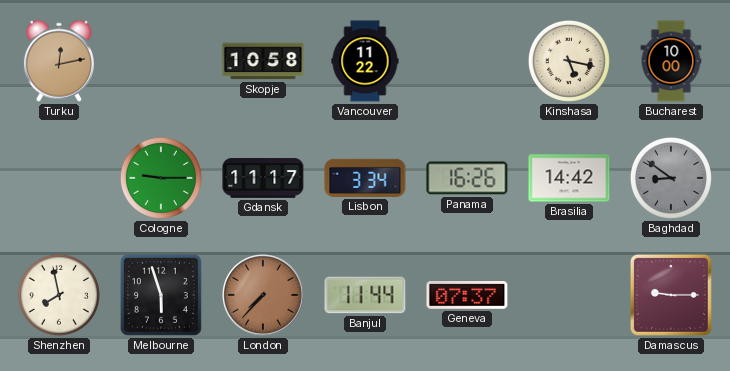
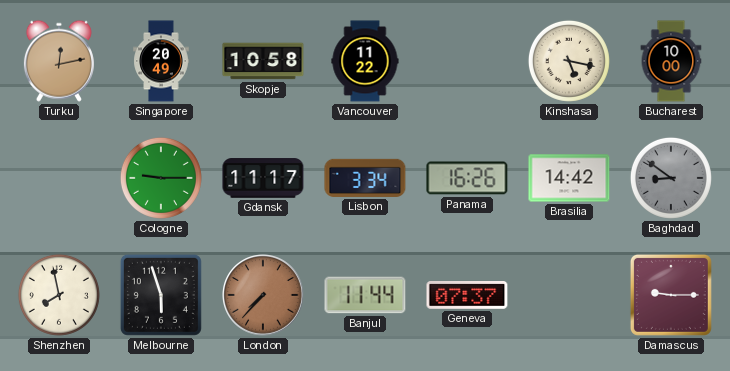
Singapore: none -> 20:49
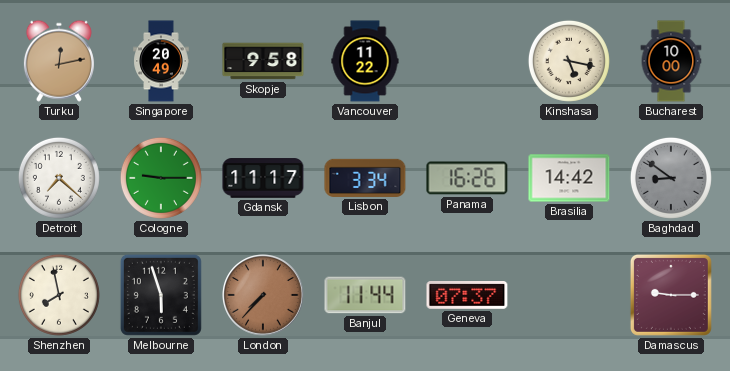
Skopje: 10:58 -> 9:58
Detroit: none -> 7:22
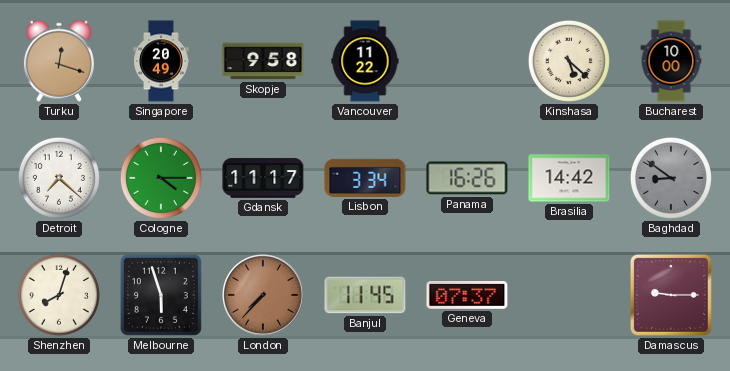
Turku: 12:13 -> 12:18
Kinshasa: 5:17 -> 5:22
Cologne: 9:15 -> 4:15
Shenzhen: 7:58 -> 8:03
Banjul: 11:44 -> 11:45
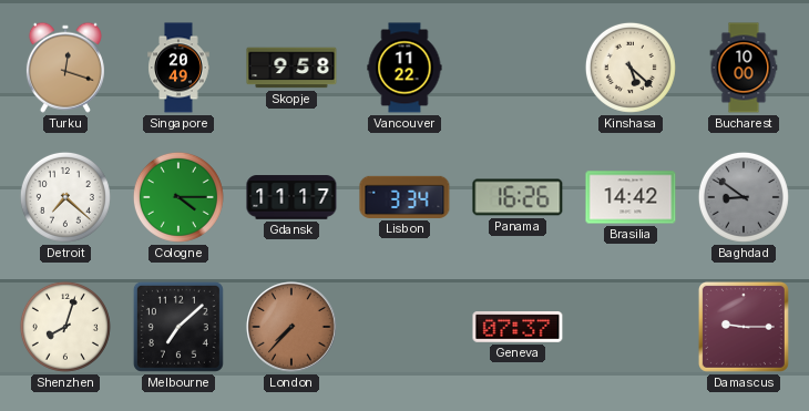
Melbourne: 5:57 -> 7:08
Banjul: 11:45 -> none
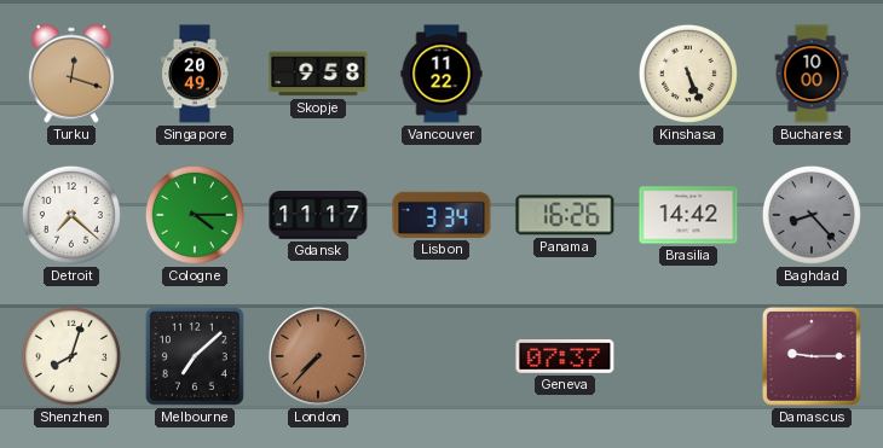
Kinshasa: 5:22 -> 5:26
Baghdad: 8:51 -> 8:23
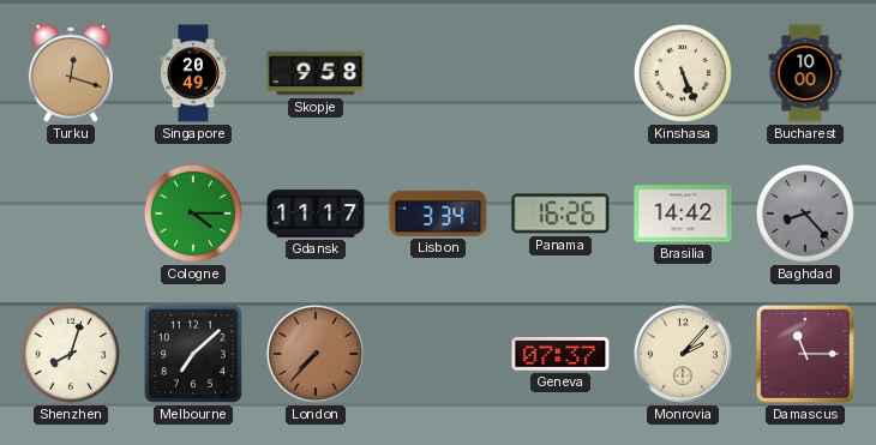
Vancouver: 11:22 -> none
Detroit: 7:22 -> none
Monrovia: none -> 2:07
Damascus: 9:15 -> 11:15
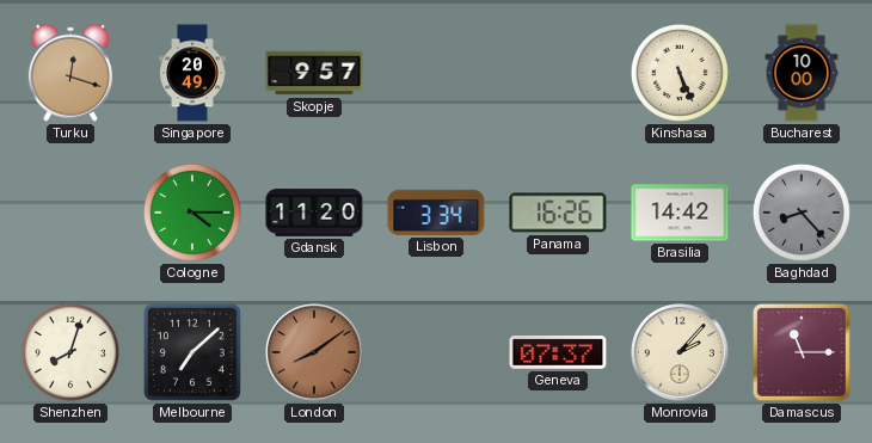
Skopje: 9:58 -> 9:57
Gdansk: 11:17 -> 11:20
London: 7:37 -> 8:09
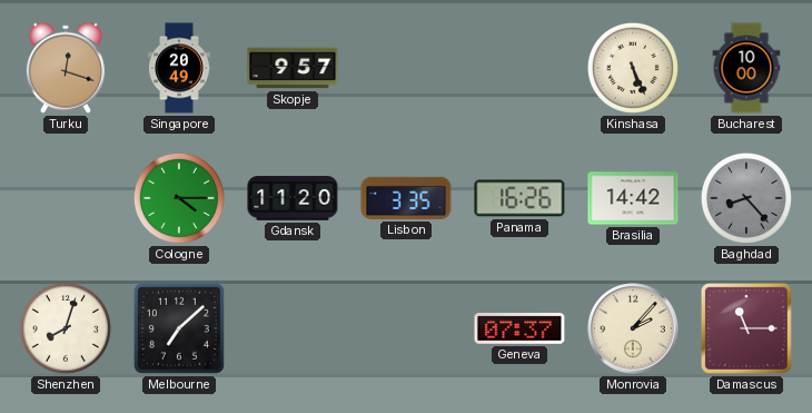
Lisbon: 3:34 -> 3:35
London: 8:09 -> none
